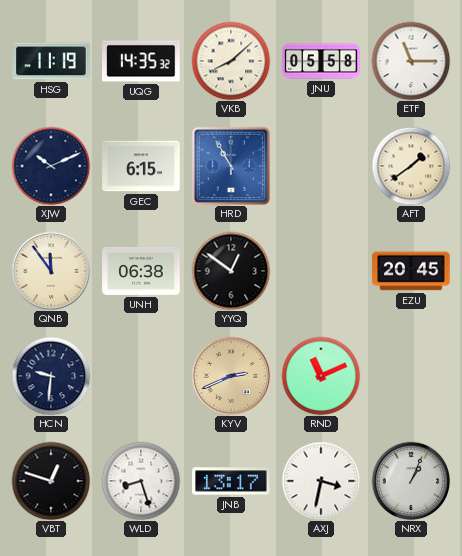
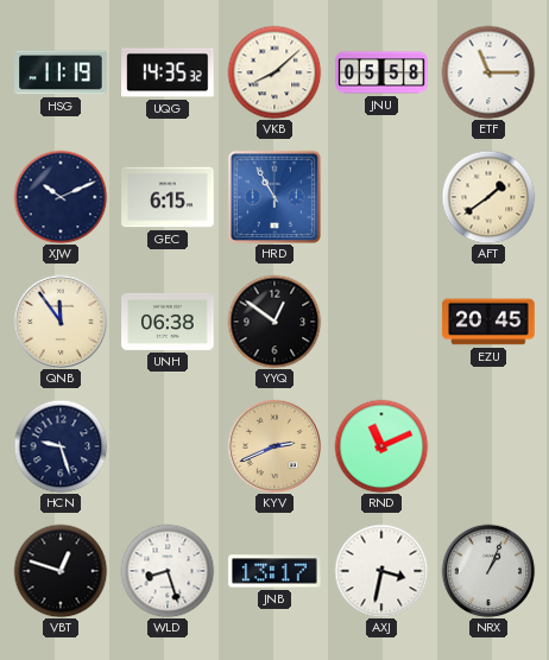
HCN: 9:31 -> 9:27
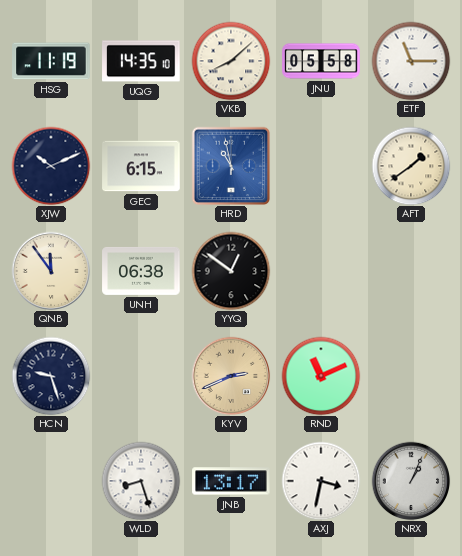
UQG: 14:35:32 -> 14:35:10
HRD: 10:55 -> 10:58
EZU: 20:45 -> none
VBT: 12:48 -> none
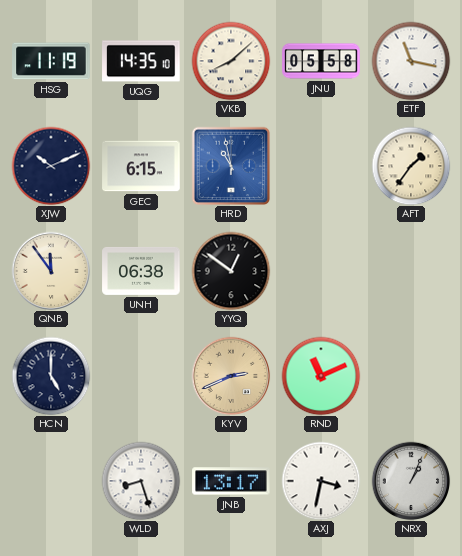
ETF: 11:15 -> 11:17
AFT: 1:39 -> 1:36
HCN: 9:27 -> 5:00
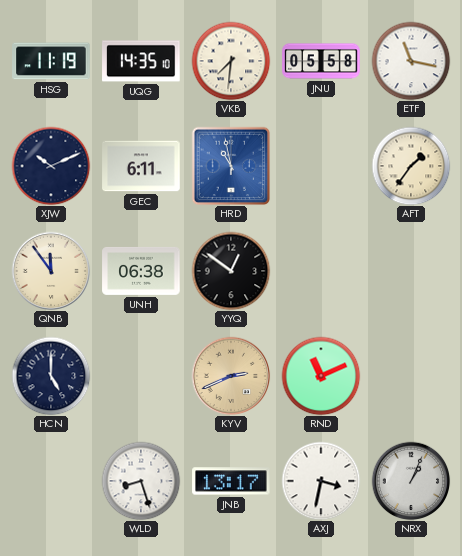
VKB: 8:08 -> 7:31
GEC: 6:15 -> 6:11
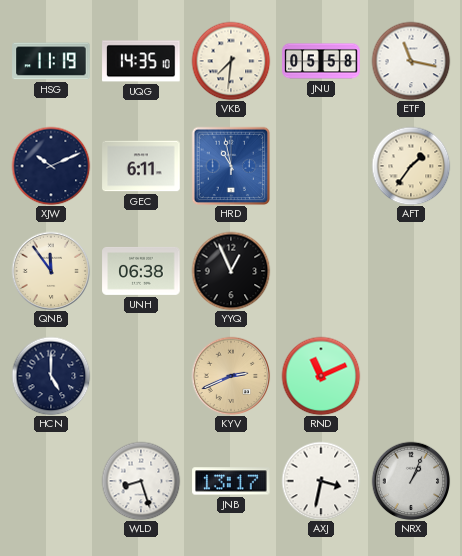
YYQ: 12:51 -> 12:56
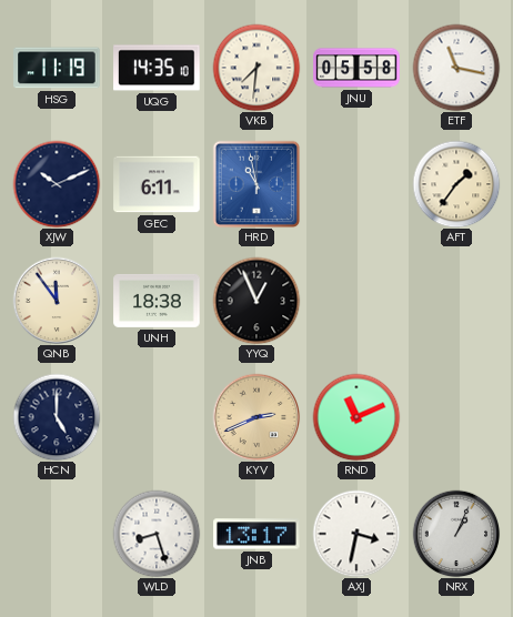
UNH: 06:38 -> 18:38
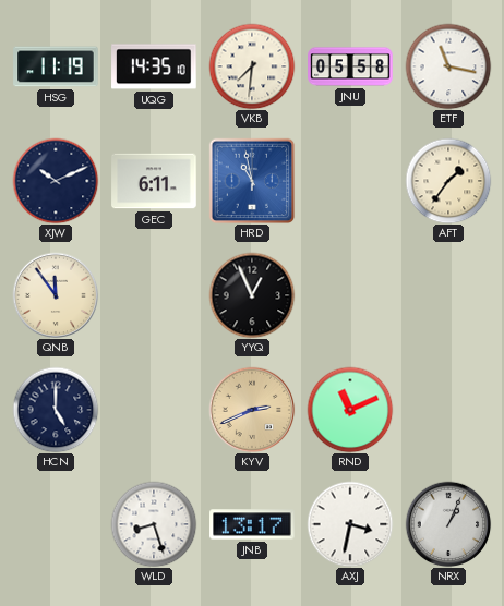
UNH: 18:38 -> none
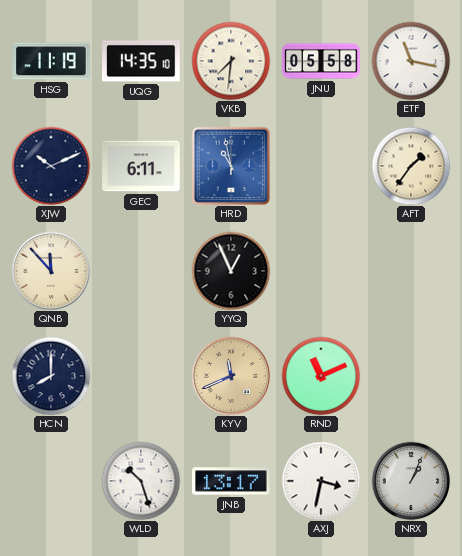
QNB: 11:54 -> 11:53
HCN: 5:00 -> 8:00
KYV: 2:41 -> 11:41
WLD: 8:27 -> 10:27
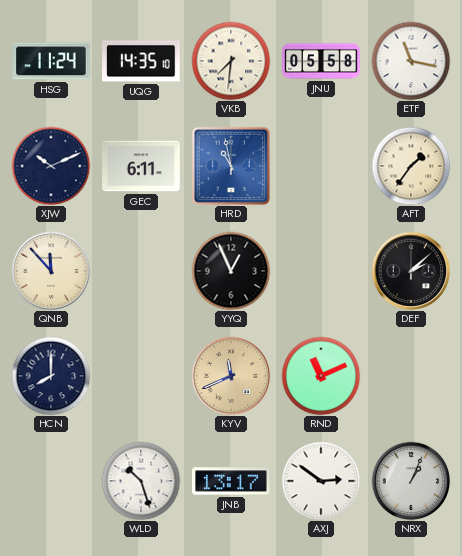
HSG: 11:19 -> 11:24
DEF: none -> 2:08
AXJ: 3:32 -> 2:51
